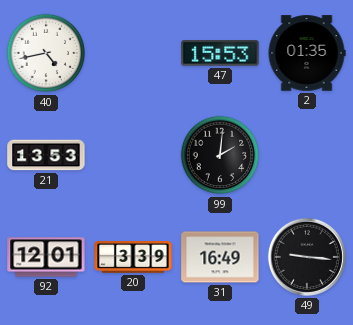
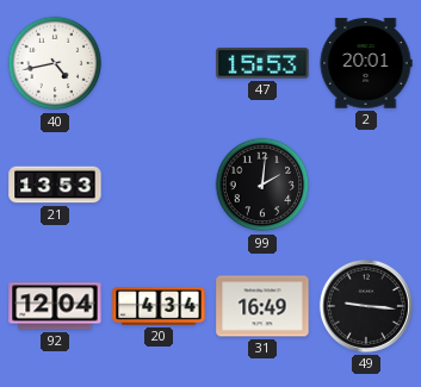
2: 01:35 -> 20:01
92: 12:01 -> 12:04
20: 3:39 -> 4:34
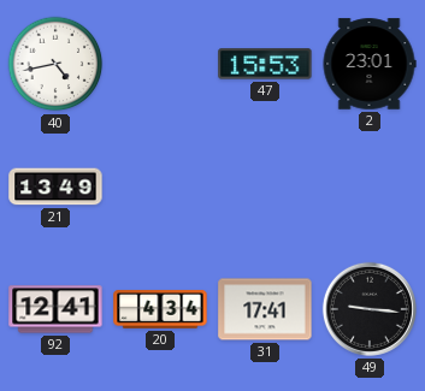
2: 20:01 -> 23:01
21: 13:53 -> 13:49
99: 2:01 -> none
92: 12:04 -> 12:41
31: 16:49 -> 17:41
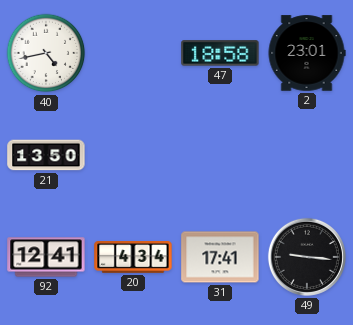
47: 15:53 -> 18:58
21: 13:49 -> 13:50
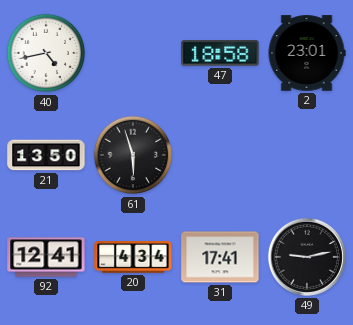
61: none -> 5:57
49: 9:16 -> 9:13
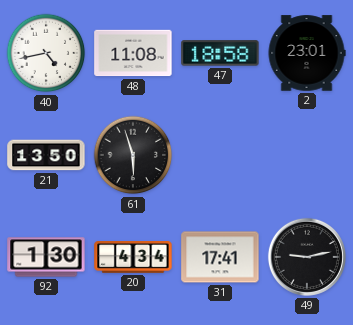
48: none -> 11:08
92: 12:41 -> 1:30
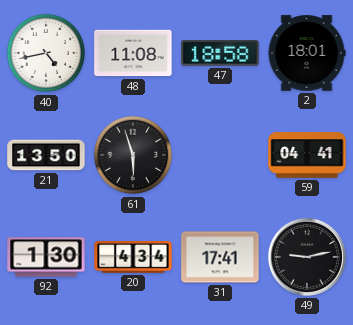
2: 23:01 -> 18:01
59: none -> 04:41
